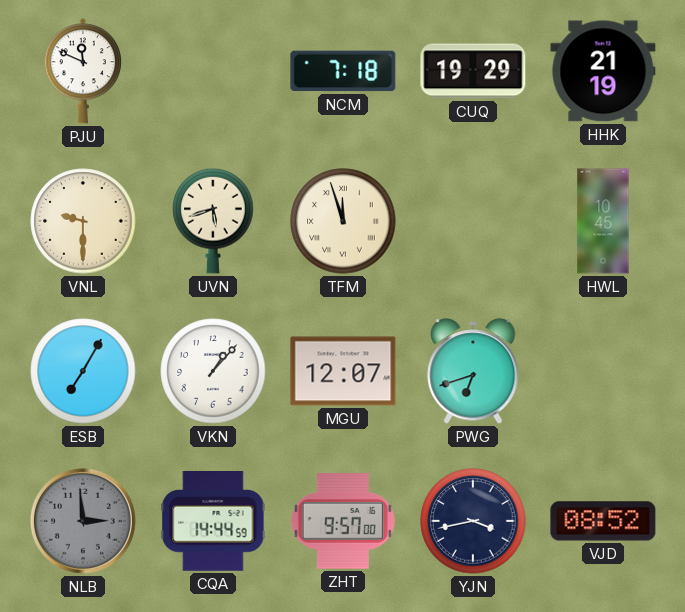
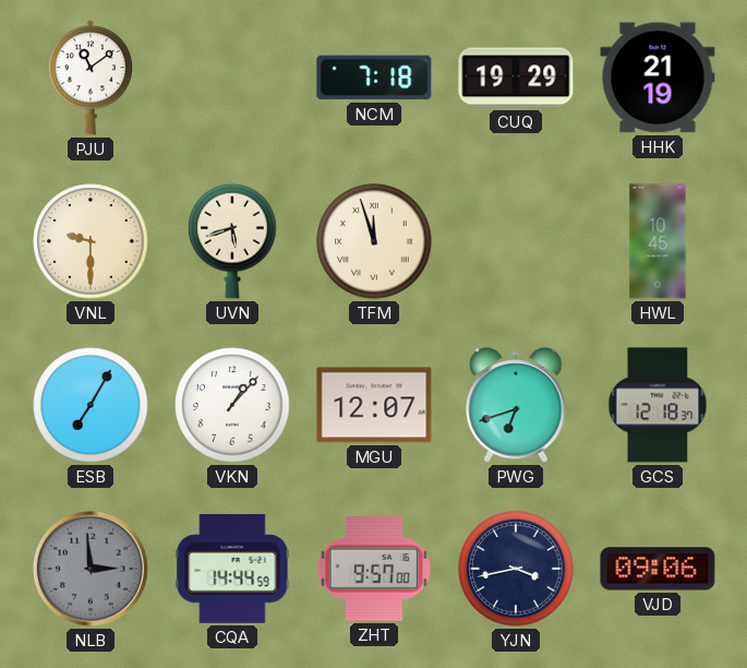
PJU: 11:49 -> 11:09
GCS: none -> 12:18
VJD: 08:52 -> 09:06
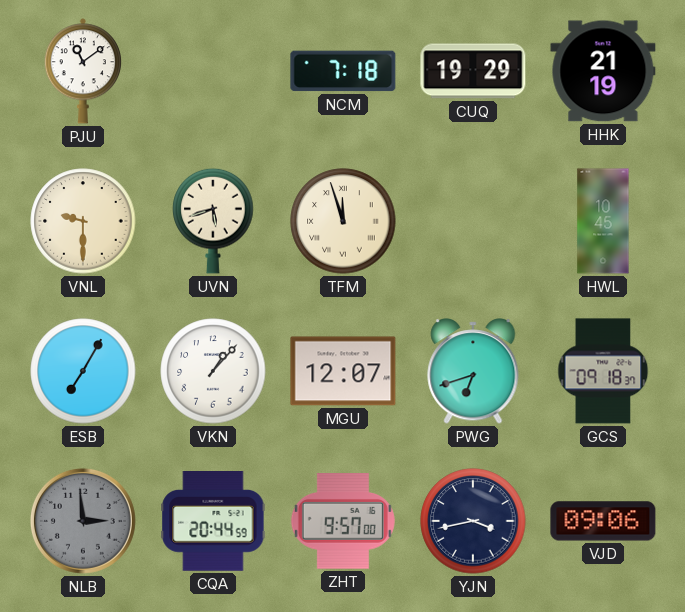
GCS: 12:18 -> 09:18
CQA: 14:44 -> 20:44
